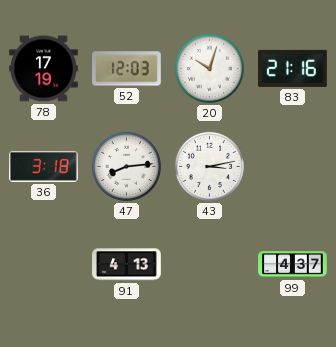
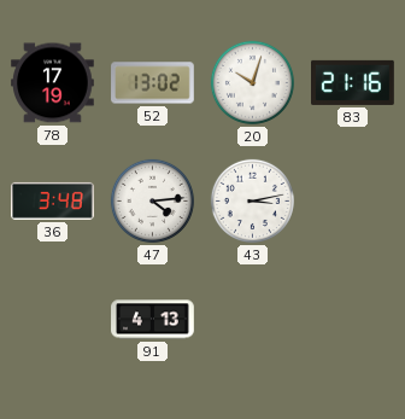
52: 12:03 -> 13:02
36: 3:18 -> 3:48
47: 8:14 -> 4:14
99: 4:37 -> none
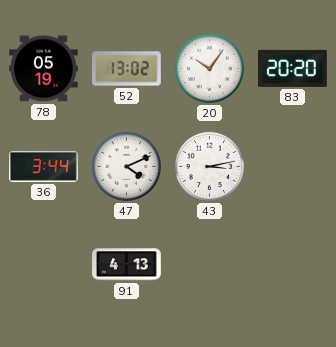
78: 17:19 -> 05:19
20: 10:03 -> 10:06
83: 21:16 -> 20:20
36: 3:48 -> 3:44
47: 4:14 -> 4:11
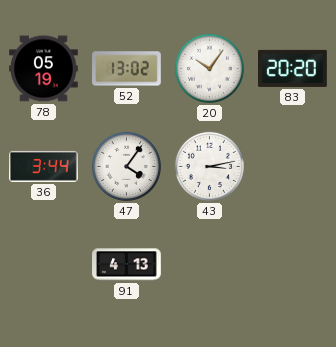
47: 4:11 -> 4:06
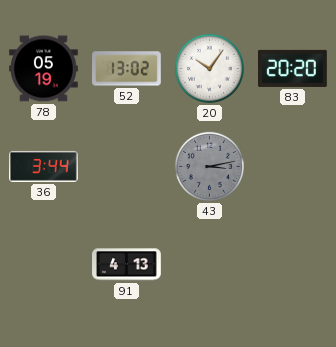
47: 4:06 -> none
43 dial: white -> grey
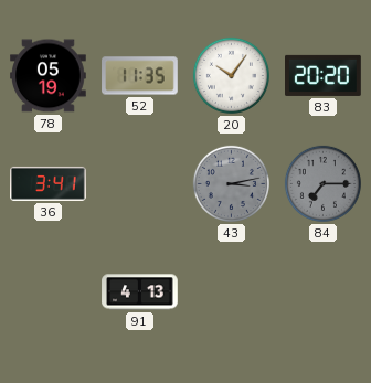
52: 13:02 -> 11:35
36: 3:44 -> 3:41
84: none -> 7:15
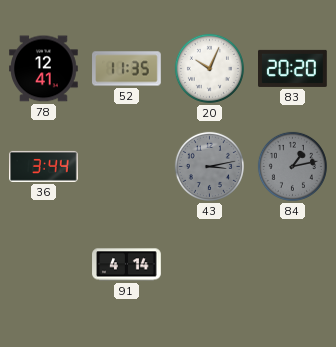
78: 05:19 -> 12:41
20: 10:06 -> 10:04
36: 3:41 -> 3:44
84: 7:15 -> 1:13
91: 4:13 -> 4:14
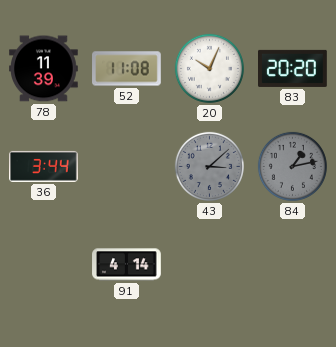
78: 12:41 -> 11:39
52: 11:35 -> 11:08
43: 3:13 -> 3:08
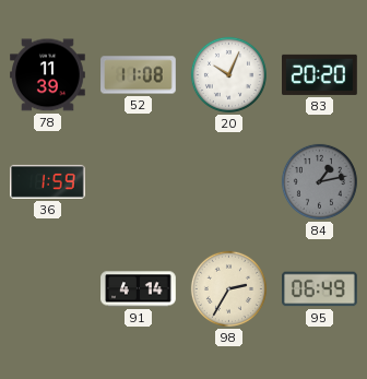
36: 3:44 -> 1:59
43: 3:08 -> none
98: none -> 2:35
95: none -> 06:49
